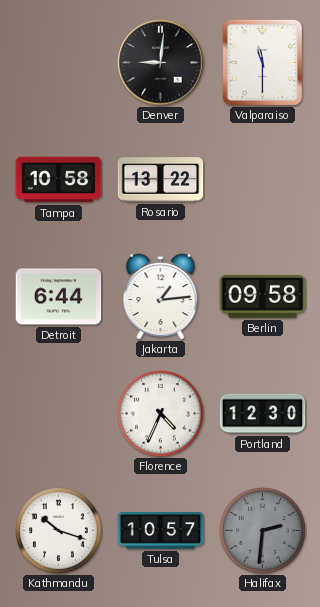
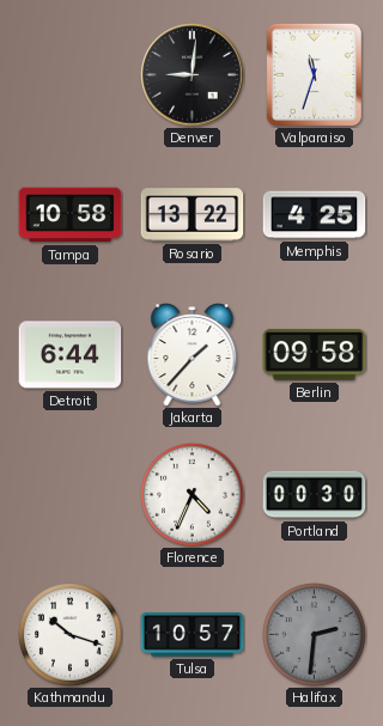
Valparaiso: 11:30 -> 11:33
Memphis: none -> 4:25
Jakarta: 1:14 -> 1:37
Portland: 12:30 -> 00:30
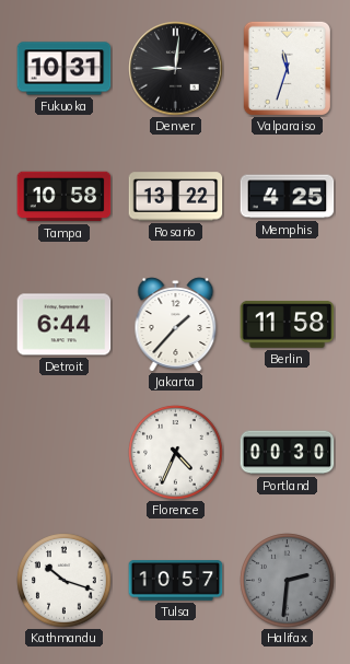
Fukuoka: none -> 10:31
Berlin: 09:58 -> 11:58
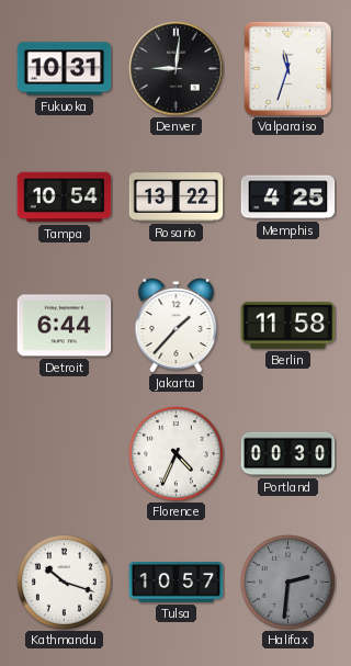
Tampa: 10:58 -> 10:54
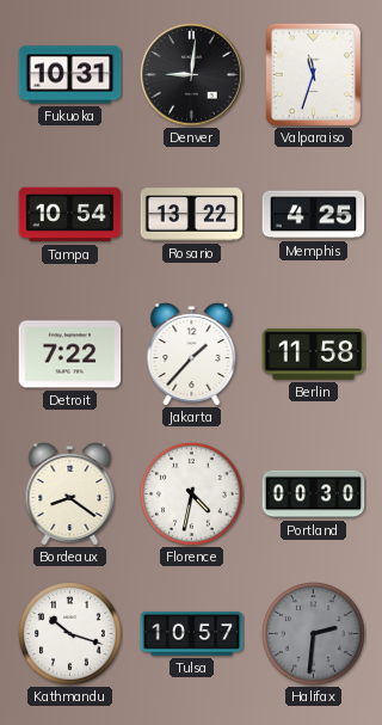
Detroit: 6:44 -> 7:22
Bordeaux: none -> 8:21
Florence: 4:34 -> 4:32
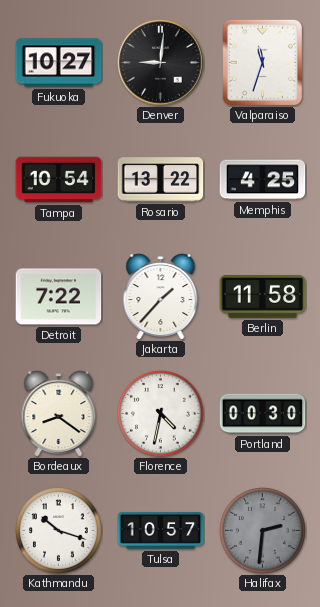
Fukuoka: 10:31 -> 10:27
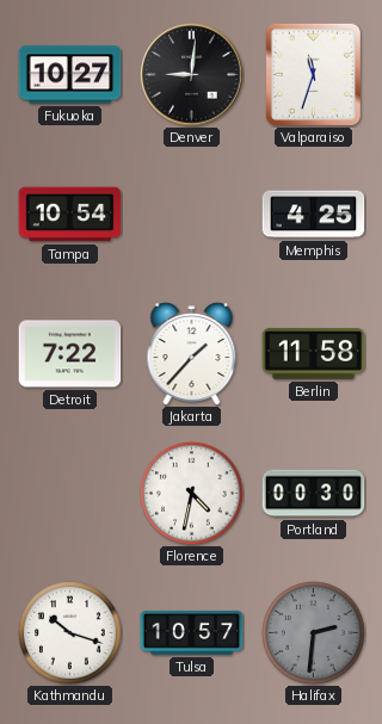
Rosario: 13:22 -> none
Bordeaux: 8:21 -> none
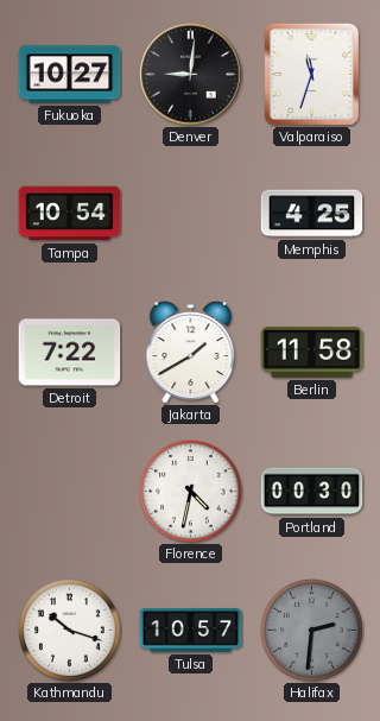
Jakarta: 1:37 -> 1:40
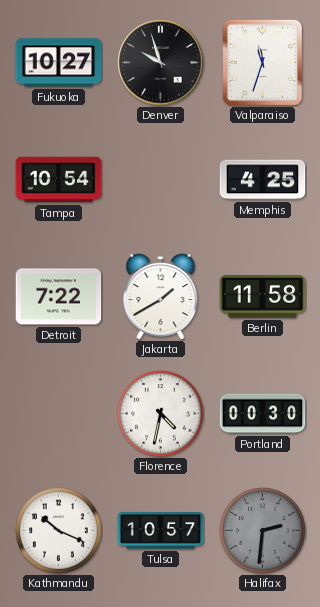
Denver: 9:01 -> 9:57
Kathmandu: 10:18 -> 10:19
